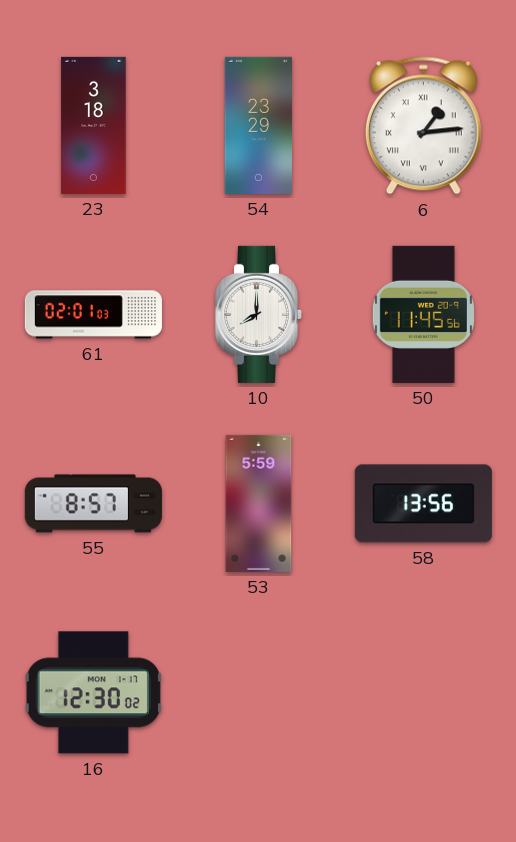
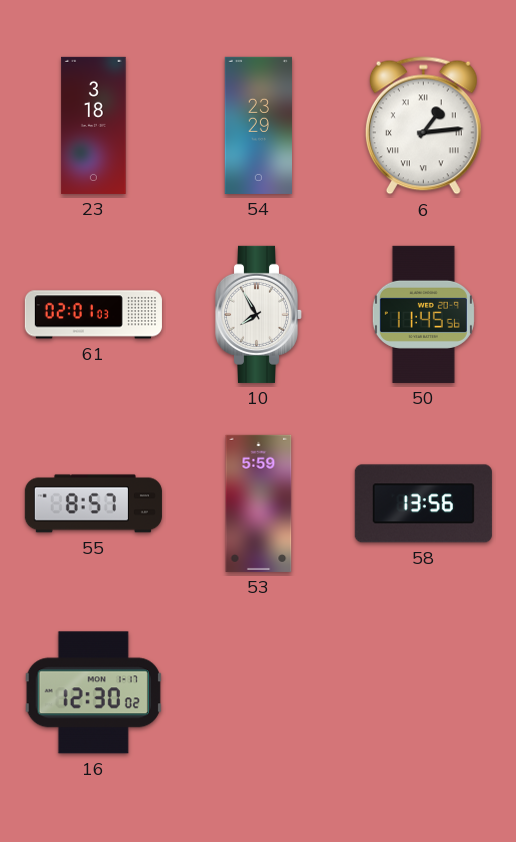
10: 8:00 -> 7:55
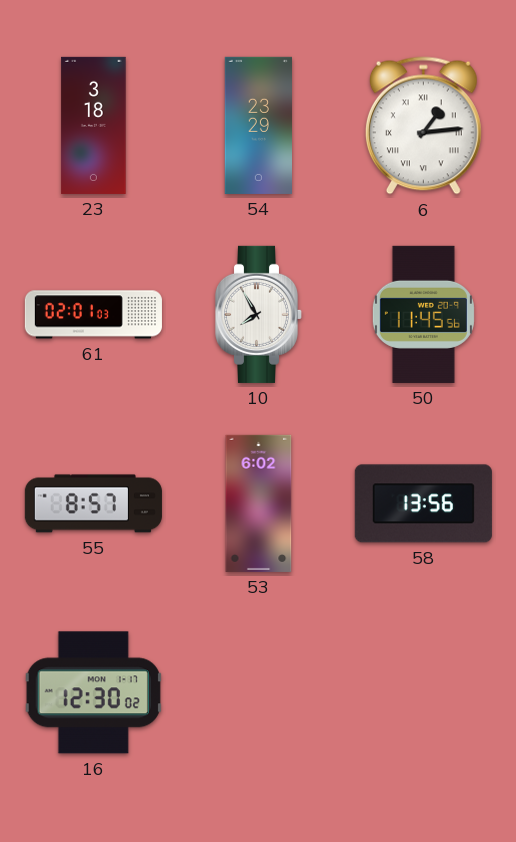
53: 5:59 -> 6:02
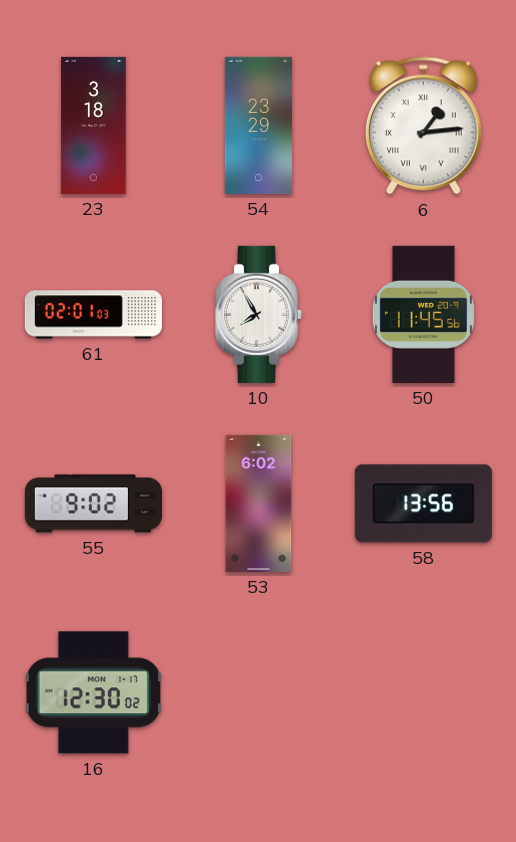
55: 8:57 -> 9:02
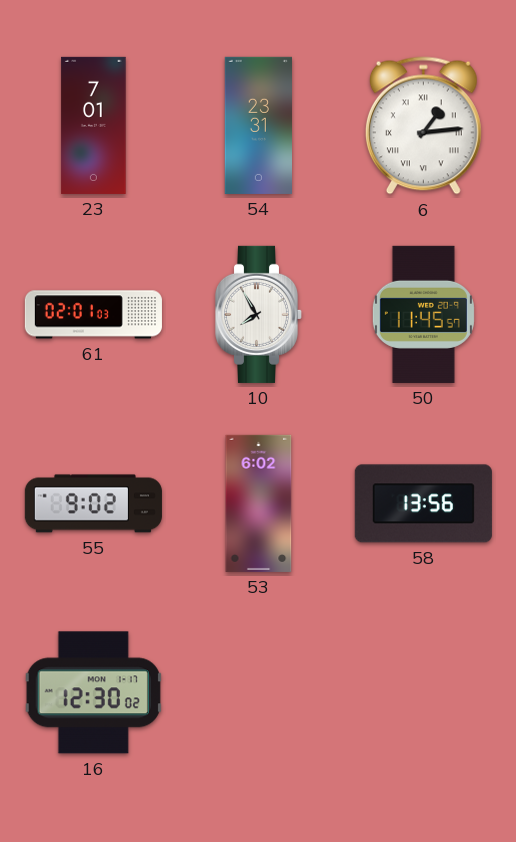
23: 3:18 -> 7:01
54: 23:29 -> 23:31
50: 11:45:56 -> 11:45:57
